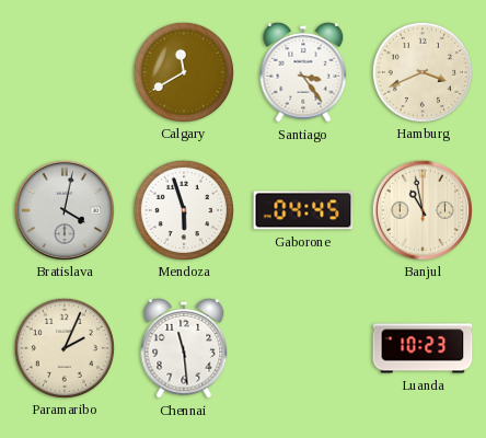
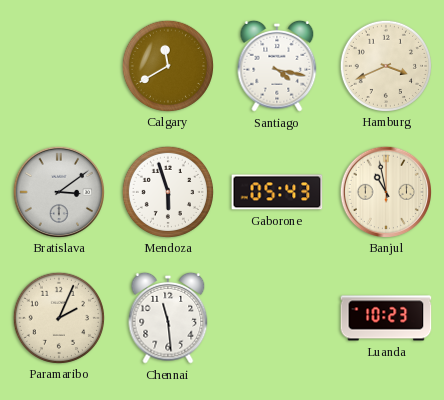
Santiago: 3:24 -> 4:17
Bratislava: 4:02 -> 3:09
Gaborone: 04:45 -> 05:43
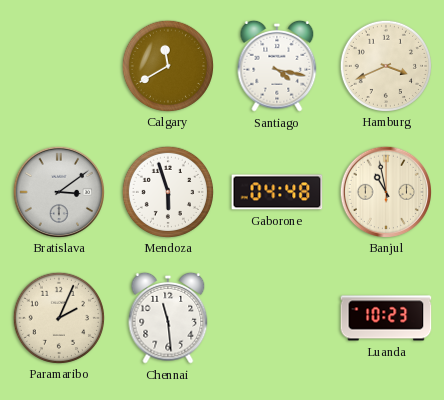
Gaborone: 05:43 -> 04:48
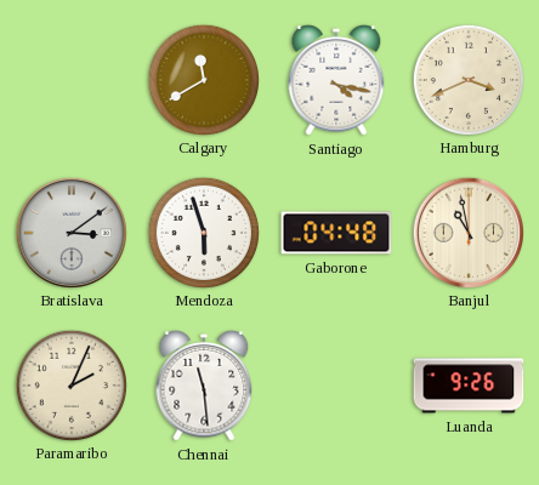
Luanda: 10:23 -> 9:26
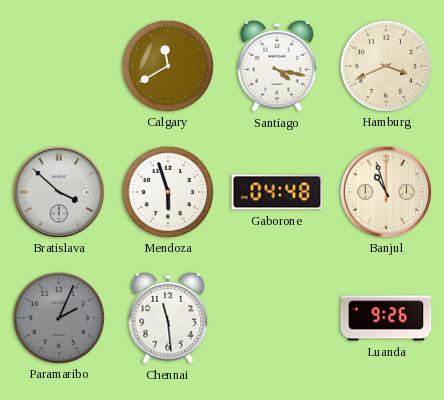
Bratislava: 3:09 -> 3:52
Banjul: 10:58 -> 10:57
Paramaribo dial: cream -> grey
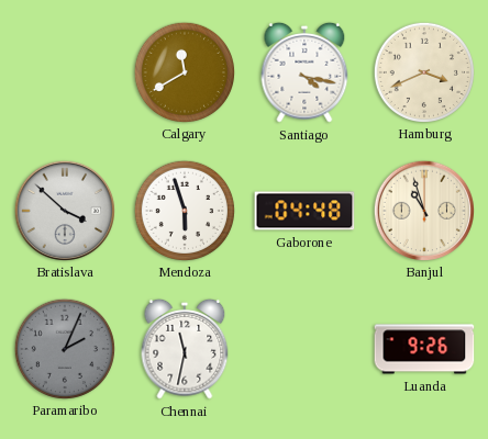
Chennai: 11:29 -> 11:32
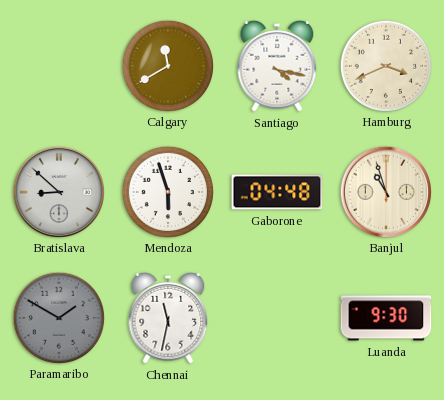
Bratislava: 3:52 -> 8:52
Paramaribo: 2:04 -> 1:50
Luanda: 9:26 -> 9:30
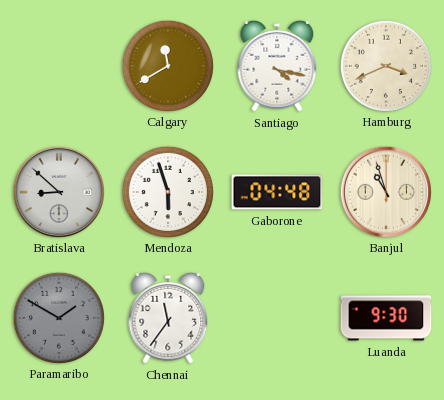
Chennai: 11:32 -> 11:36
